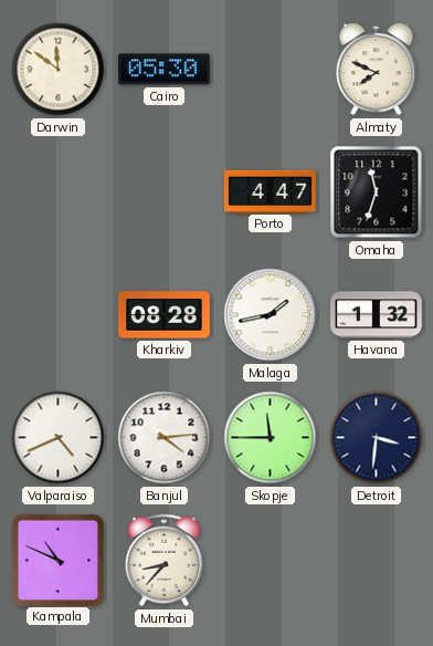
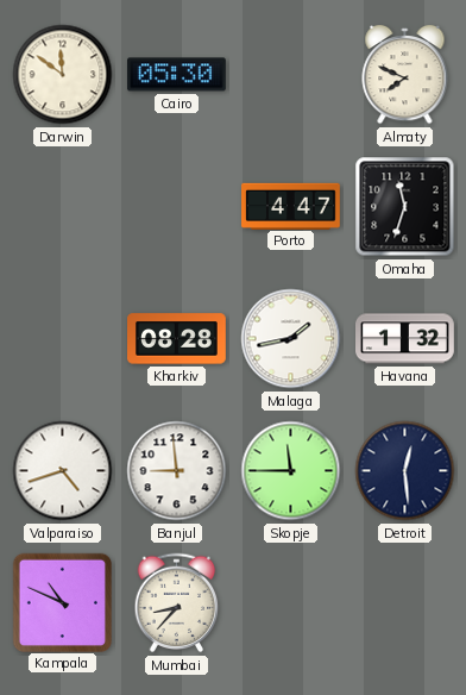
Valparaiso: 4:41 -> 4:42
Banjul: 4:14 -> 8:59
Detroit: 3:31 -> 12:29
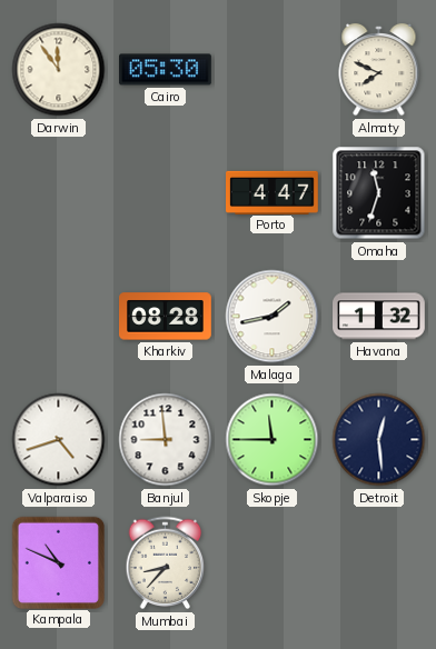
Darwin: 11:51 -> 11:54
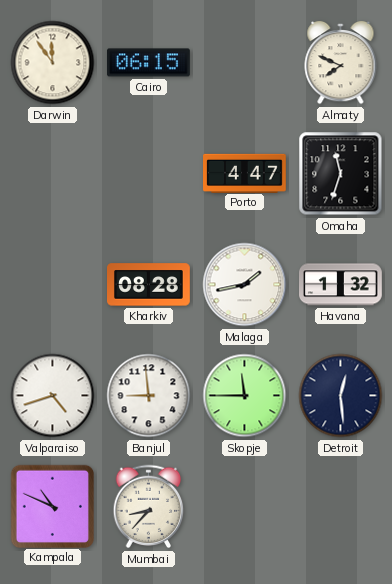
Cairo: 05:30 -> 06:15
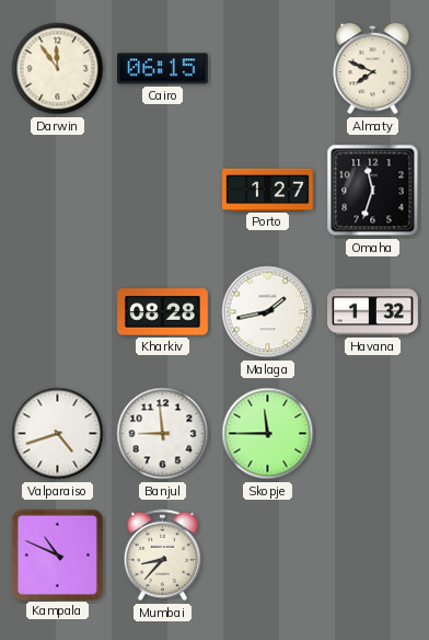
Porto: 4:47 -> 1:27
Detroit: 12:29 -> none
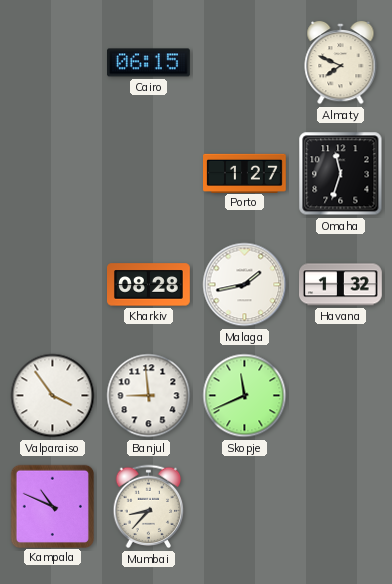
Darwin: 11:54 -> none
Valparaiso: 4:42 -> 3:54
Skopje: 11:45 -> 11:41
